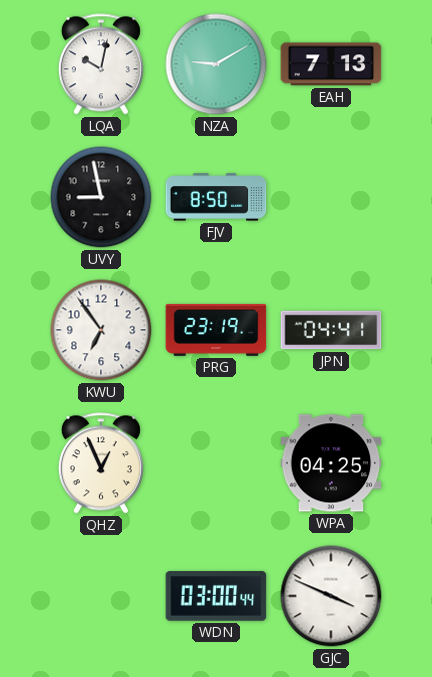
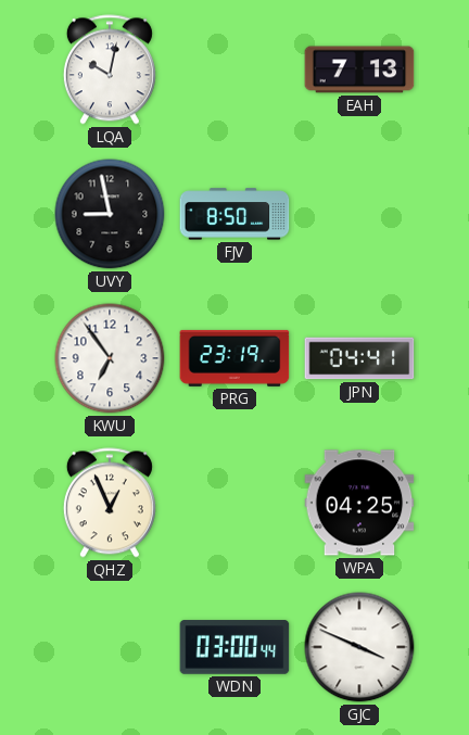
NZA: 9:10 -> none
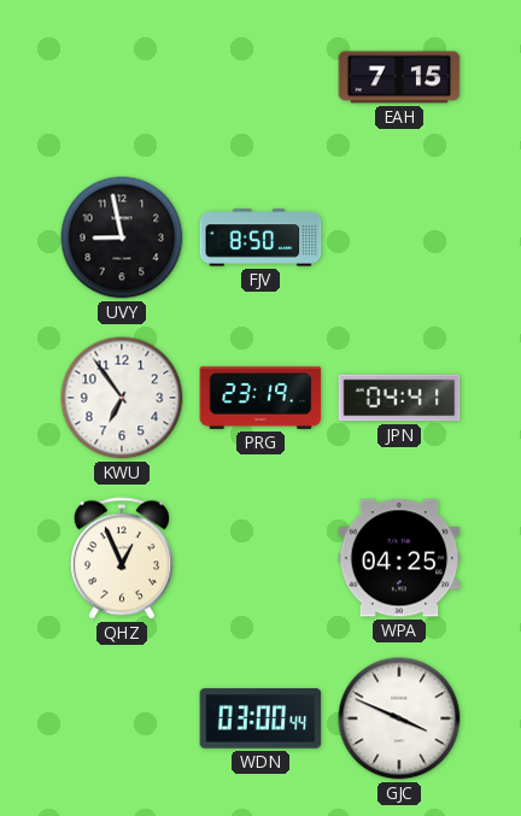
LQA: 10:02 -> none
EAH: 7:13 -> 7:15
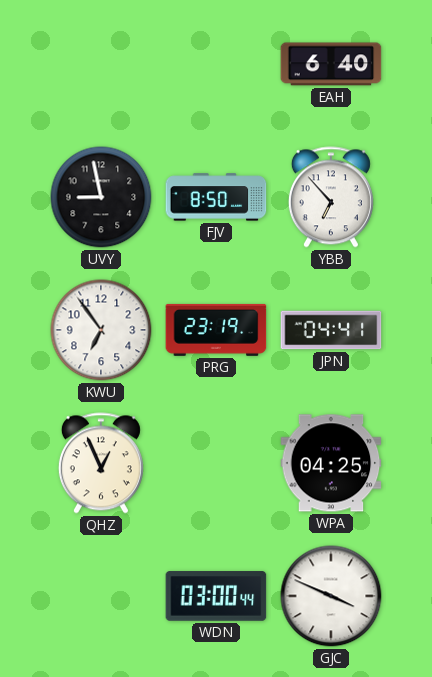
EAH: 7:15 -> 6:40
YBB: none -> 6:53
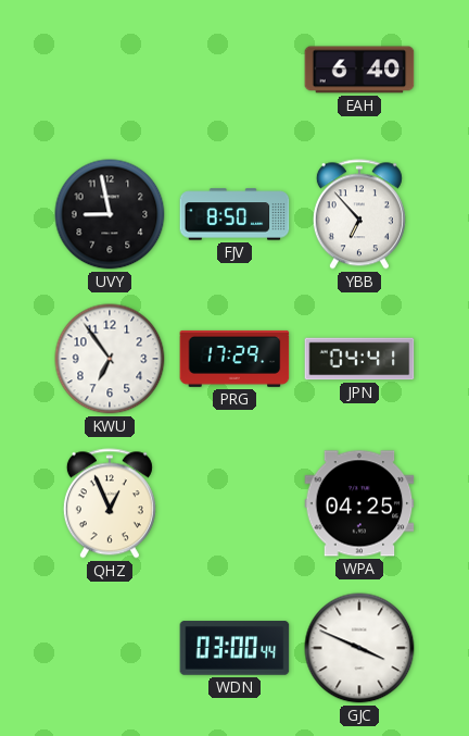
PRG: 23:19 -> 17:29
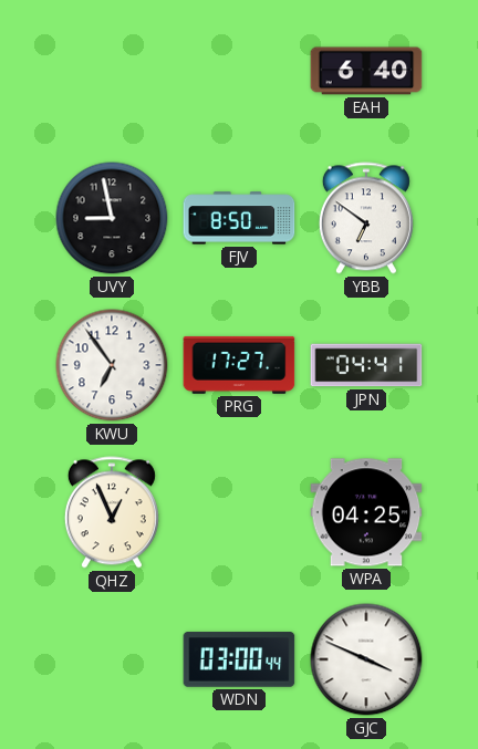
YBB: 6:53 -> 6:51
PRG: 17:29 -> 17:27
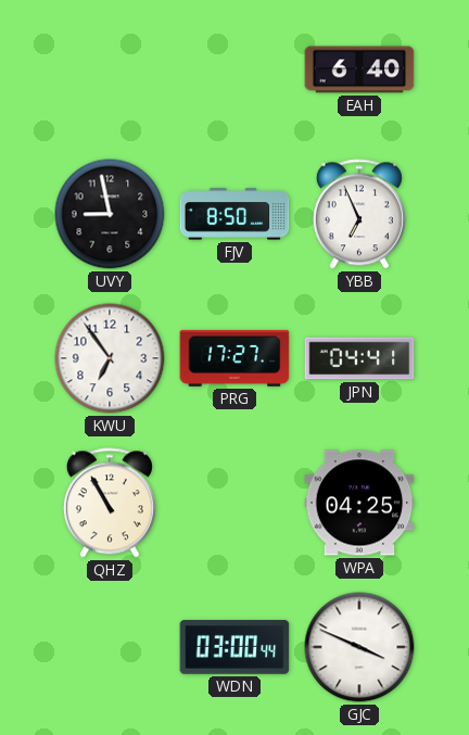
YBB: 6:51 -> 6:56
QHZ: 12:56 -> 10:55
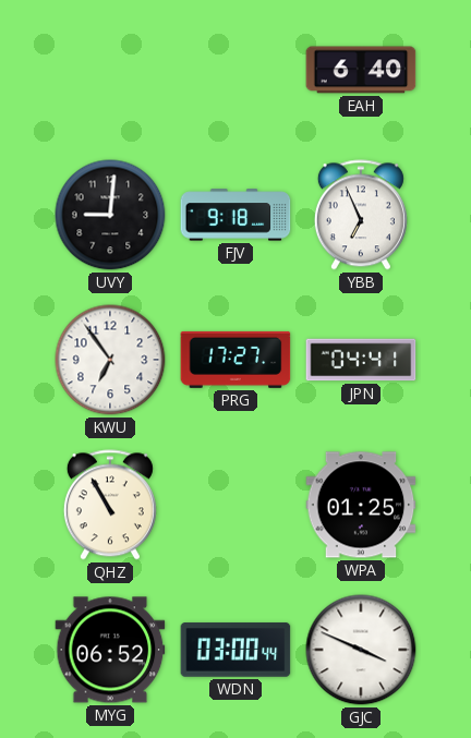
UVY: 8:58 -> 9:01
FJV: 8:50 -> 9:18
WPA: 04:25 -> 01:25
MYG: none -> 06:52
